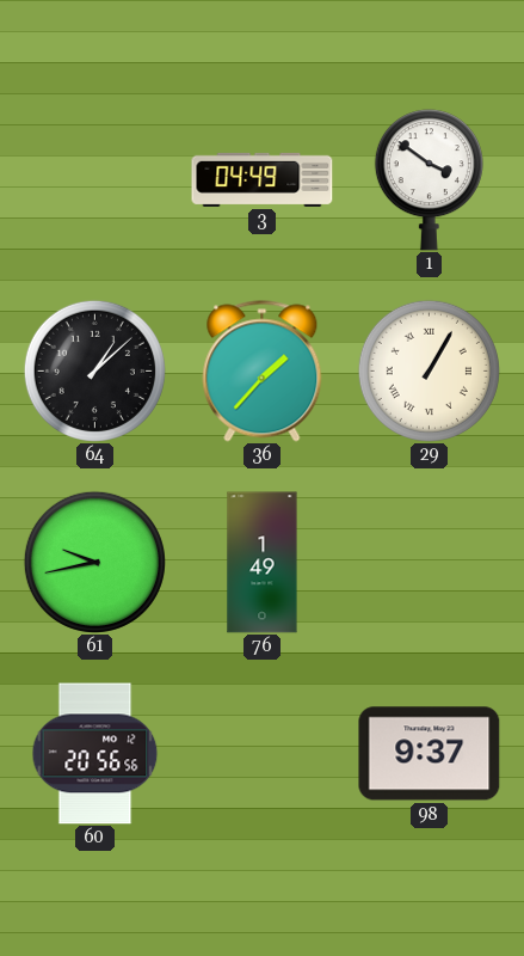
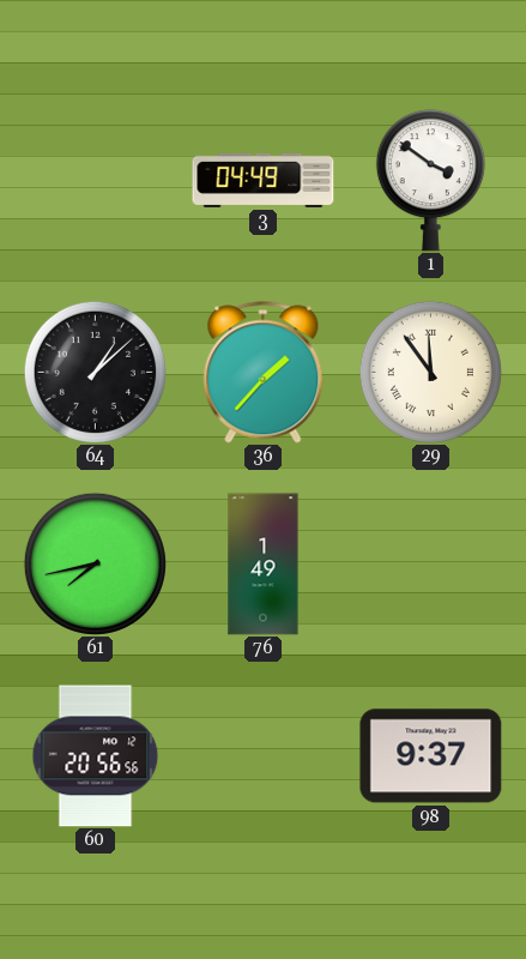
29: 1:05 -> 11:54
61: 9:43 -> 7:43
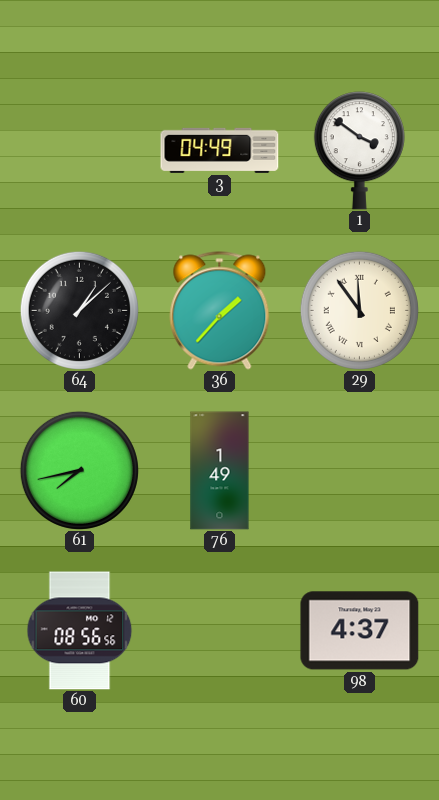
60: 20:56 -> 08:56
98: 9:37 -> 4:37
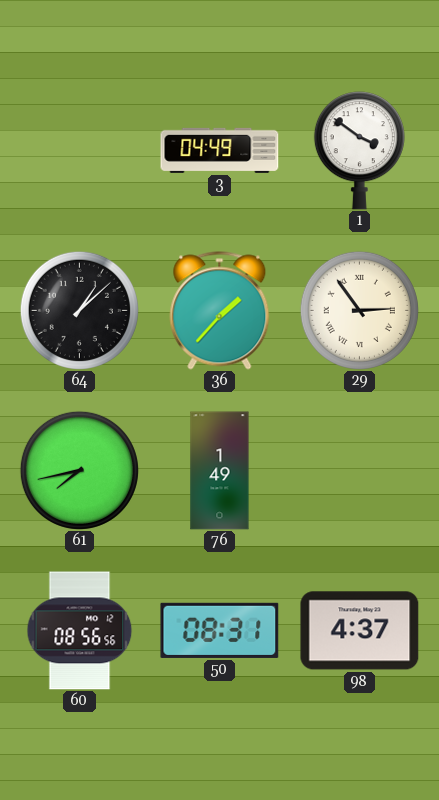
29: 11:54 -> 2:54
50: none -> 08:31
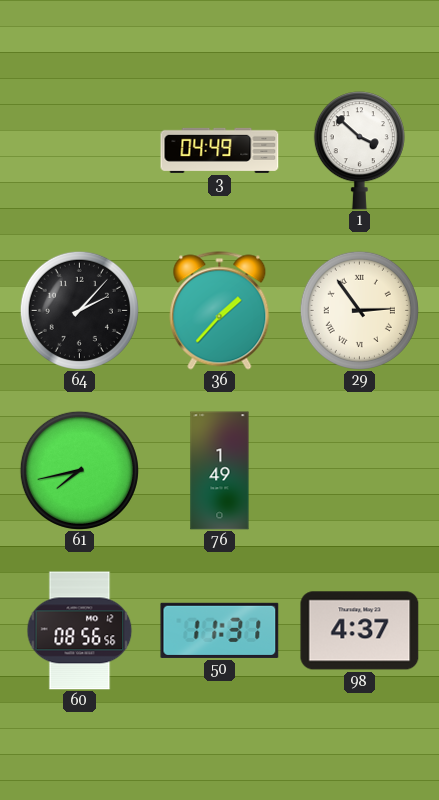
1: 3:51 -> 3:52
64: 1:08 -> 2:07
50: 08:31 -> 11:31
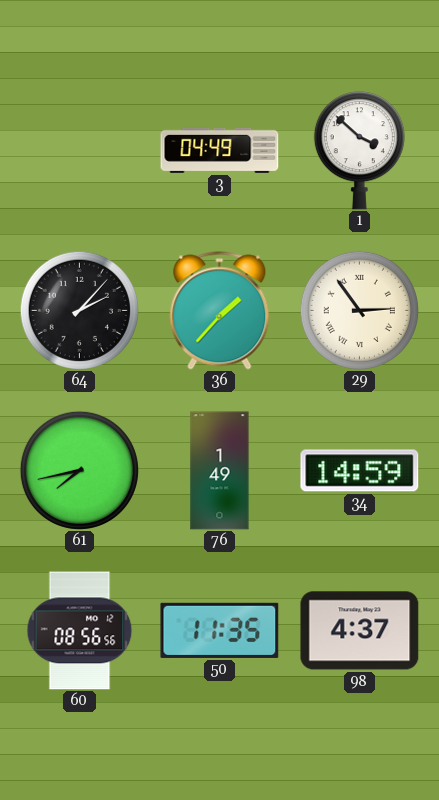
34: none -> 14:59
50: 11:31 -> 11:35
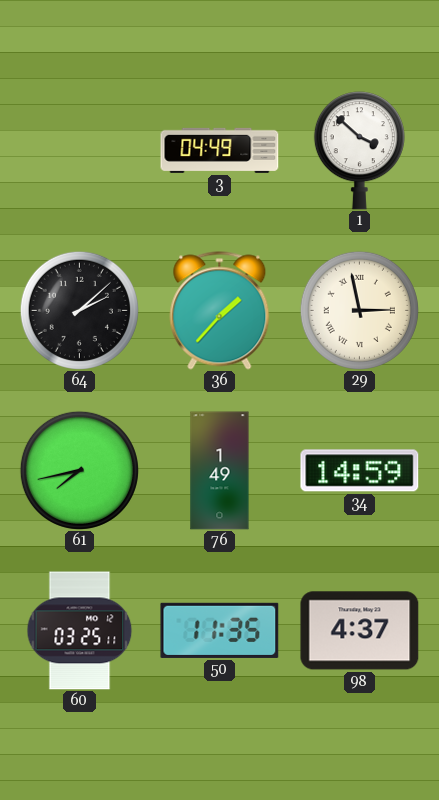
64: 2:07 -> 2:08
29: 2:54 -> 2:58
60: 08:56 -> 03:25
